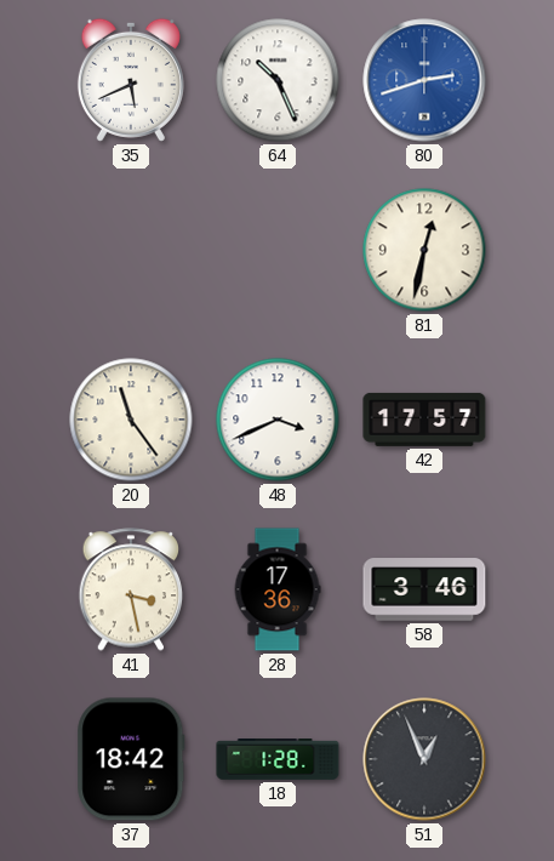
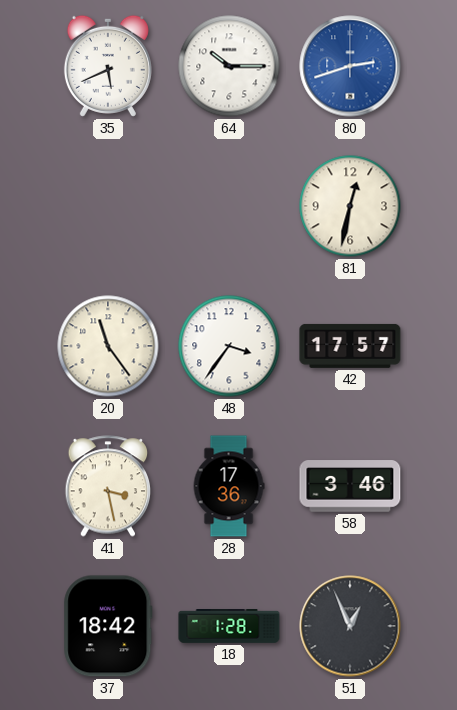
64: 10:26 -> 10:15
48: 3:41 -> 3:36
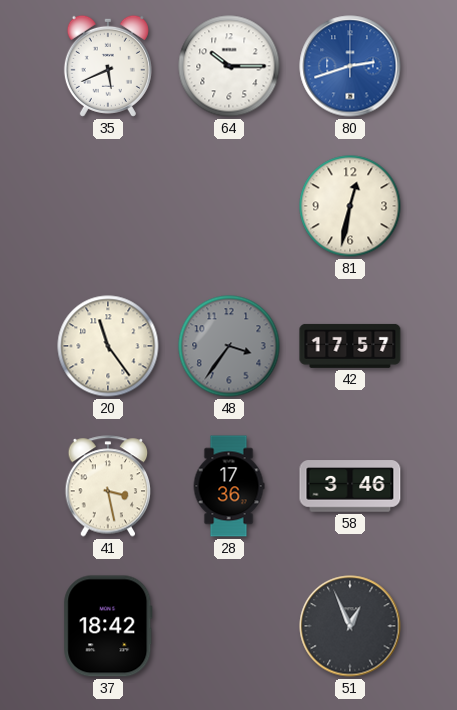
48 dial: white -> grey
18: 1:28 -> none
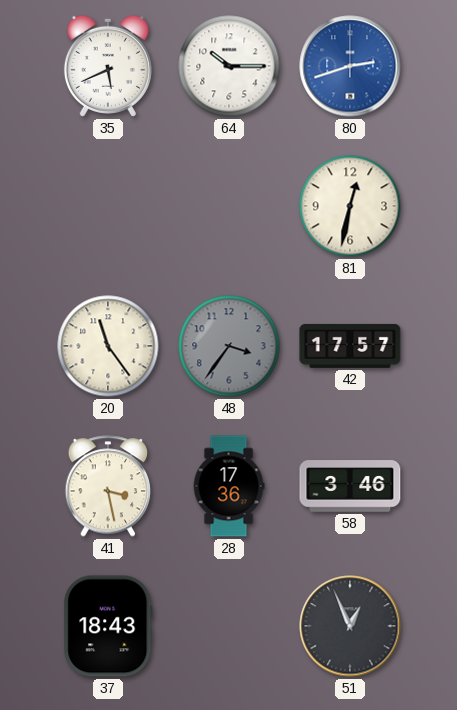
37: 18:42 -> 18:43
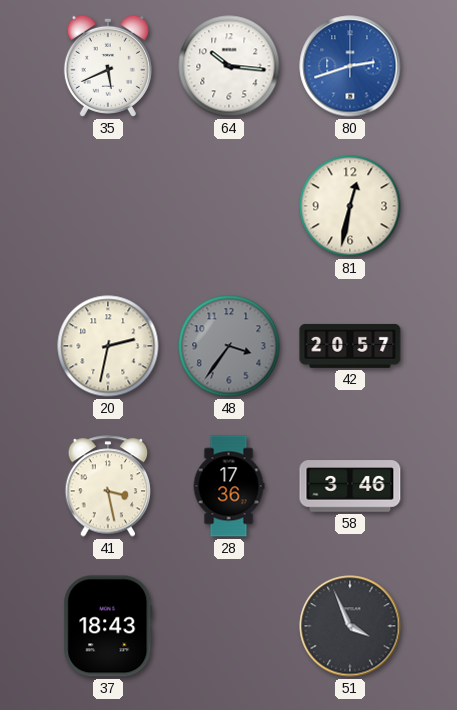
64: 10:15 -> 10:16
20: 11:24 -> 2:32
42: 17:57 -> 20:57
51: 12:56 -> 3:56
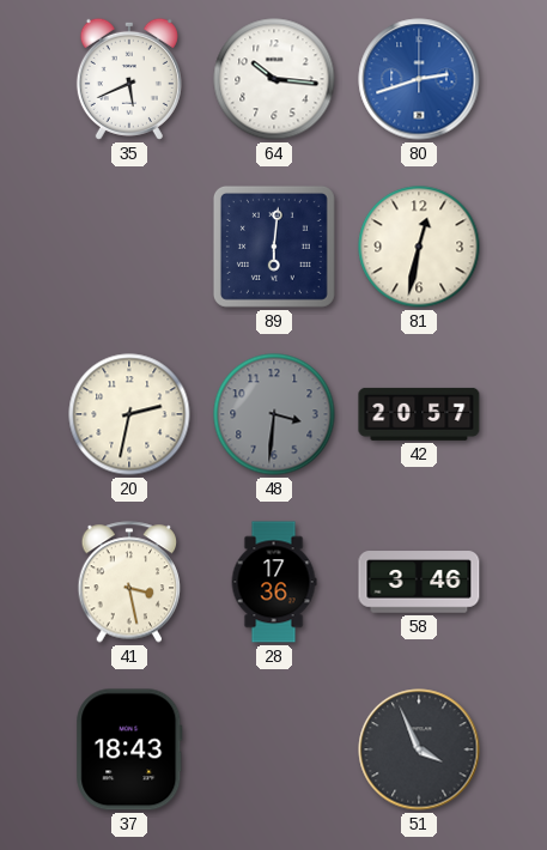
89: none -> 6:01
48: 3:36 -> 3:31
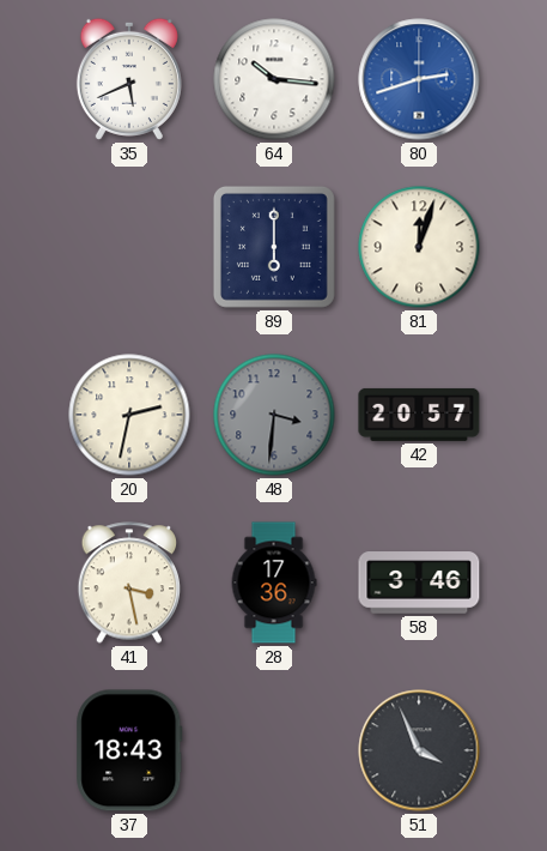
89: 6:01 -> 6:00
81: 12:32 -> 12:03
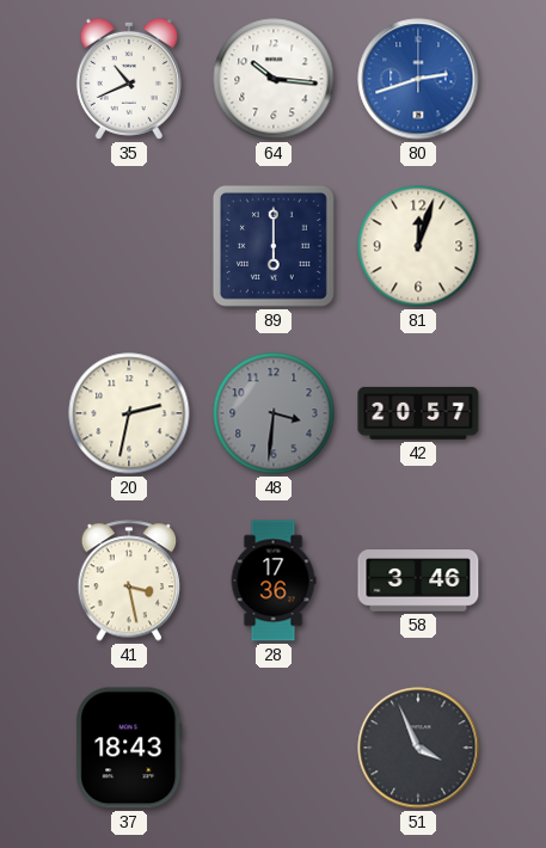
35: 5:41 -> 10:41
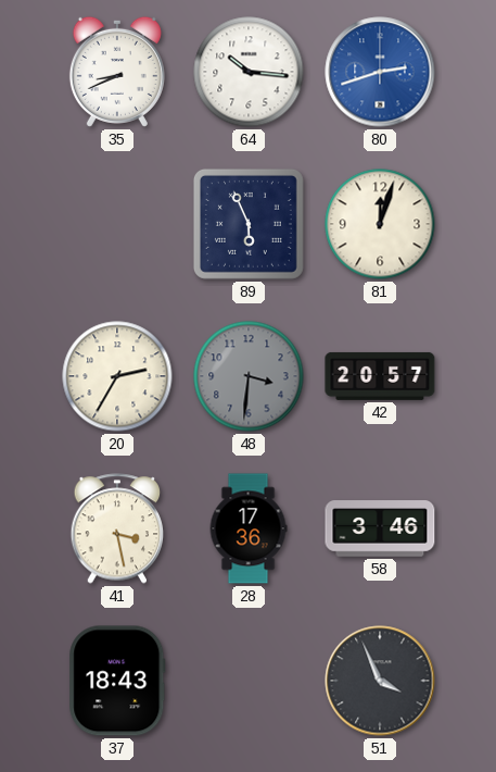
35: 10:41 -> 8:41
89: 6:00 -> 5:56
20: 2:32 -> 2:35
